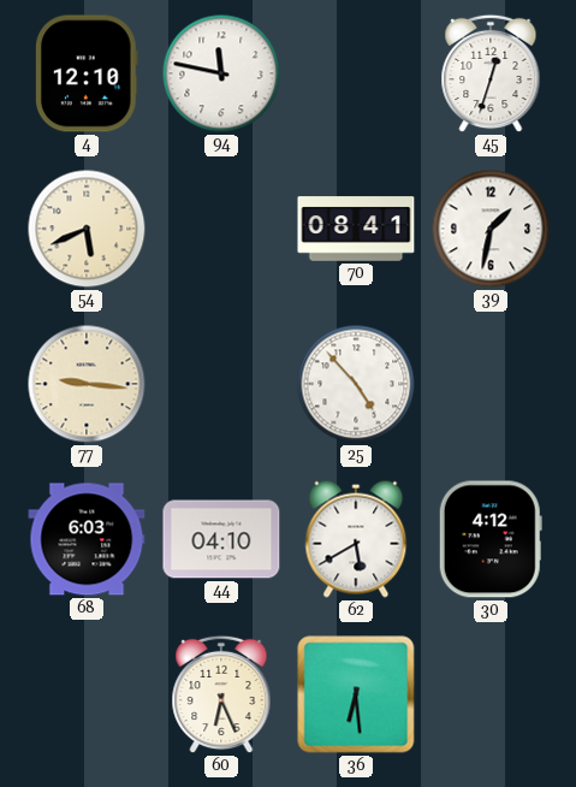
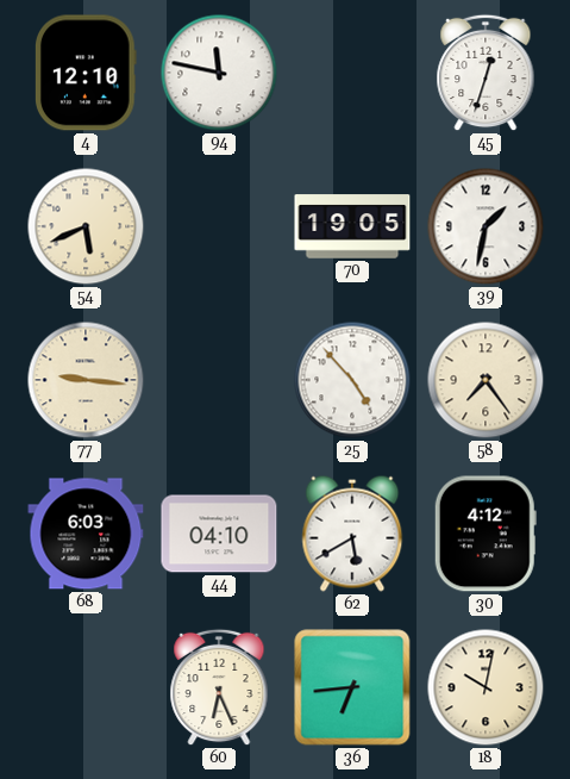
70: 08:41 -> 19:05
58: none -> 7:24
36: 6:29 -> 6:44
18: none -> 10:02
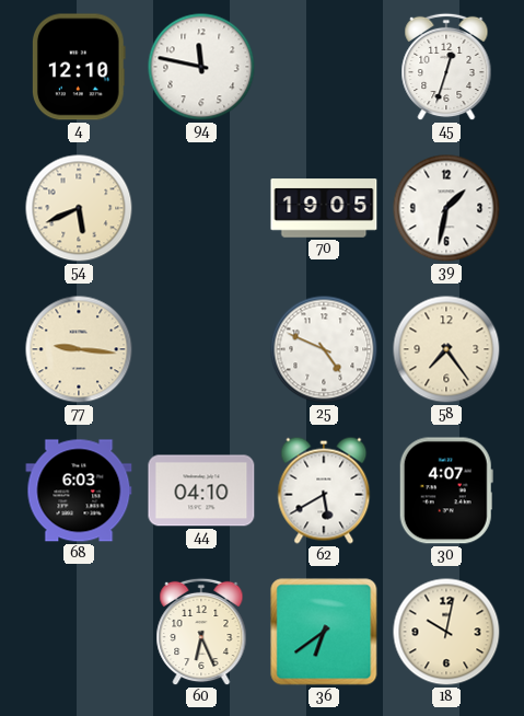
25: 4:53 -> 4:49
30: 4:12 -> 4:07
36: 6:44 -> 6:39
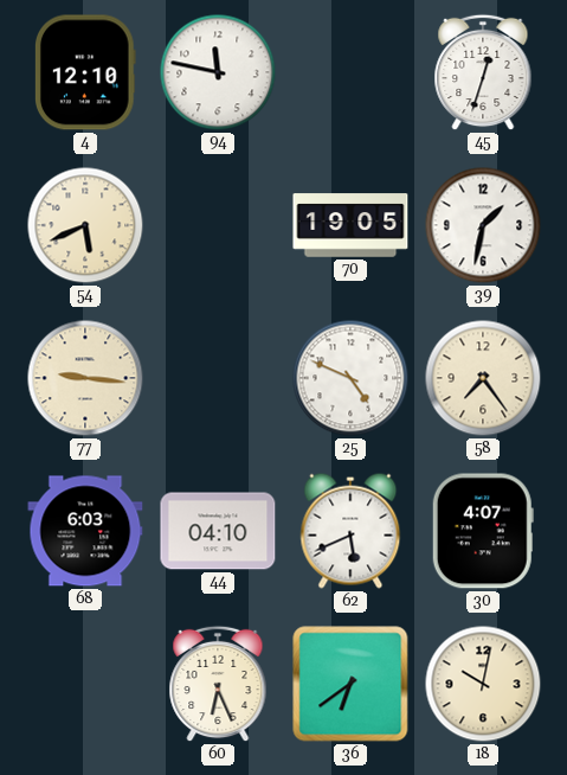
62: 5:40 -> 5:41
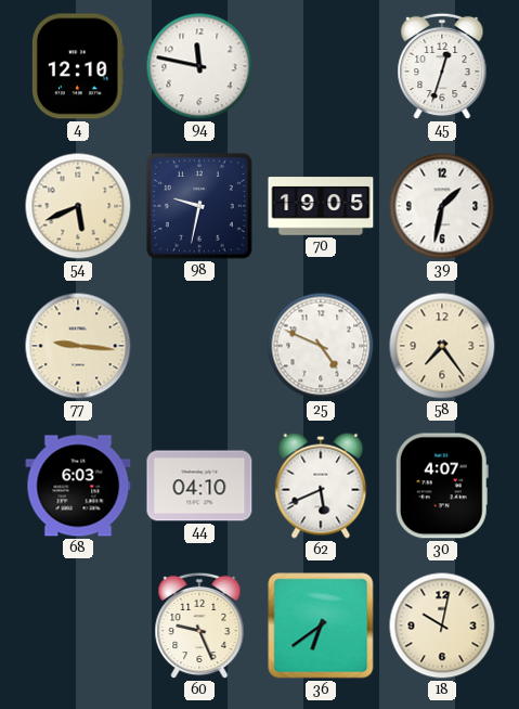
98: none -> 9:32
60: 6:26 -> 9:26
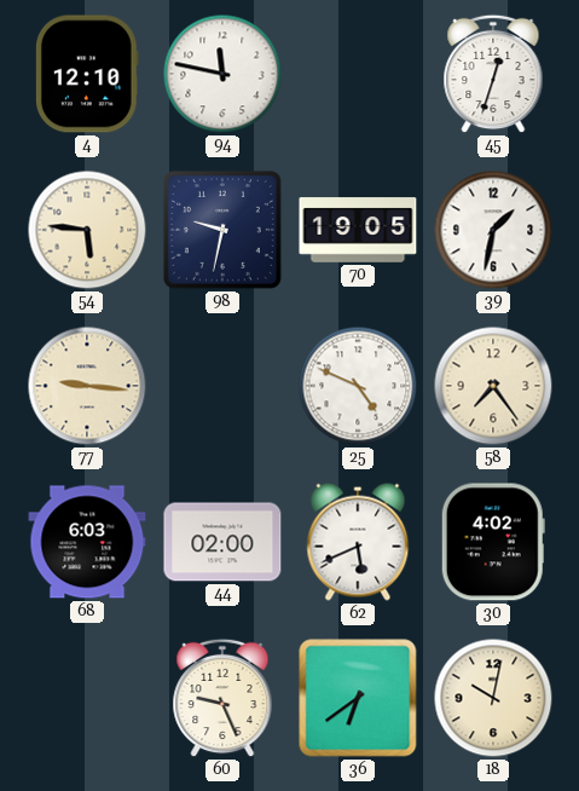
54: 5:41 -> 5:46
44: 04:10 -> 02:00
30: 4:07 -> 4:02
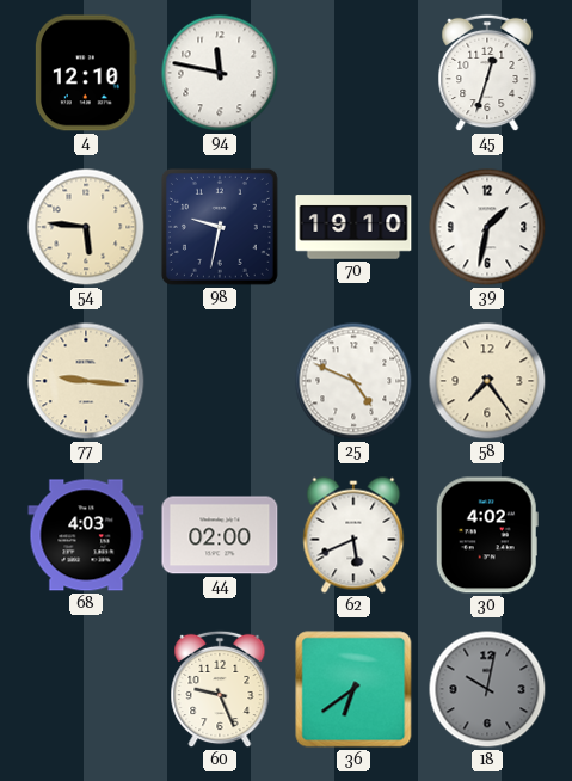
70: 19:05 -> 19:10
68: 6:03 -> 4:03
18 dial: cream -> grey
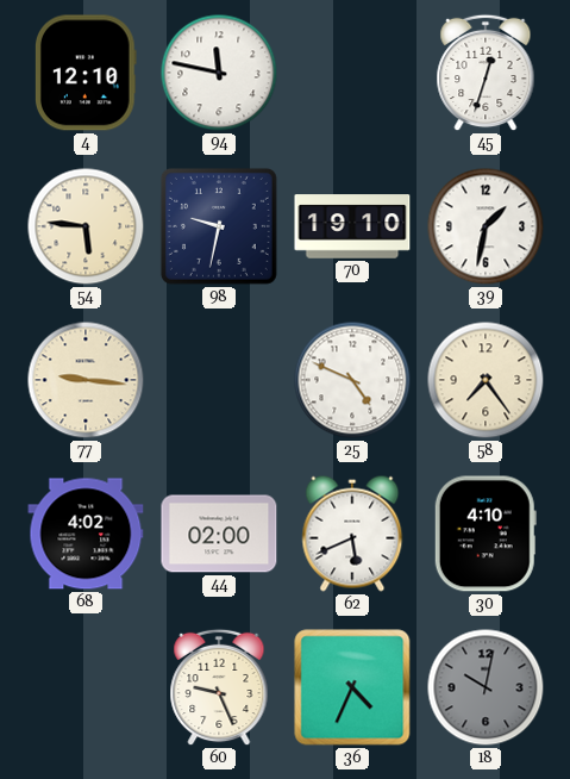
68: 4:03 -> 4:02
30: 4:02 -> 4:10
36: 6:39 -> 4:34
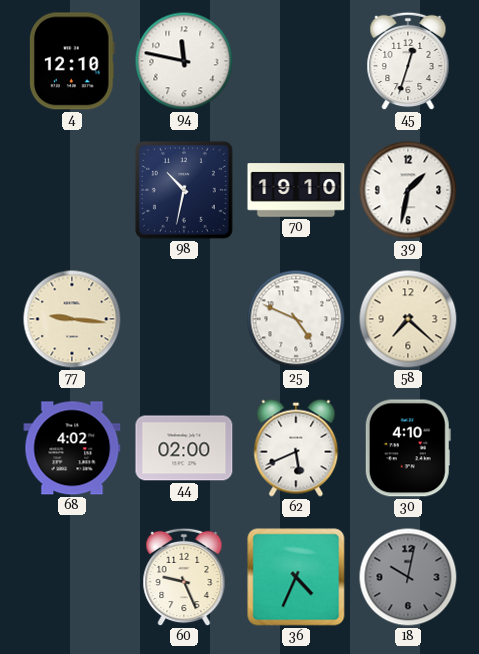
54: 5:46 -> none
98: 9:32 -> 10:32
58: 7:24 -> 7:22
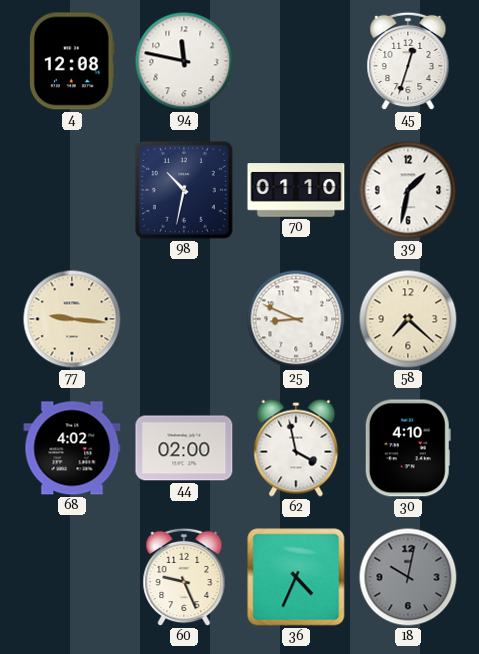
4: 12:10 -> 12:08
70: 19:10 -> 01:10
25: 4:49 -> 8:49
62: 5:41 -> 3:58
